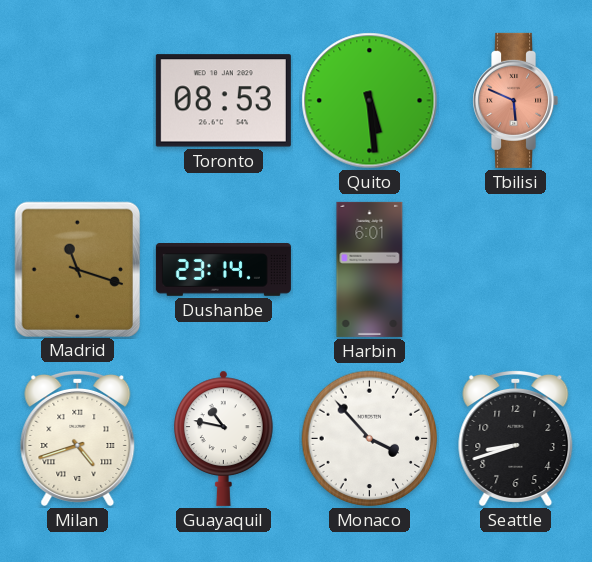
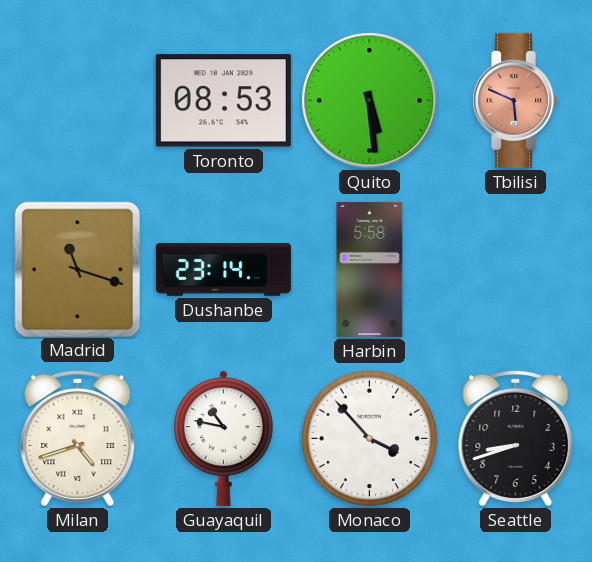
Harbin: 6:01 -> 5:58
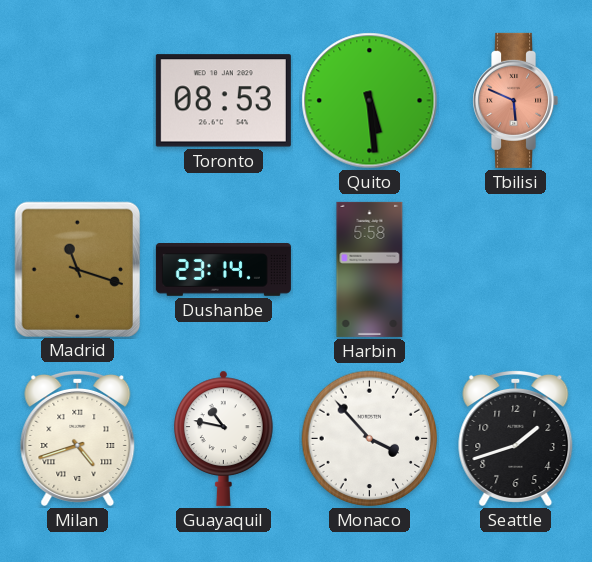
Seattle: 8:42 -> 1:42
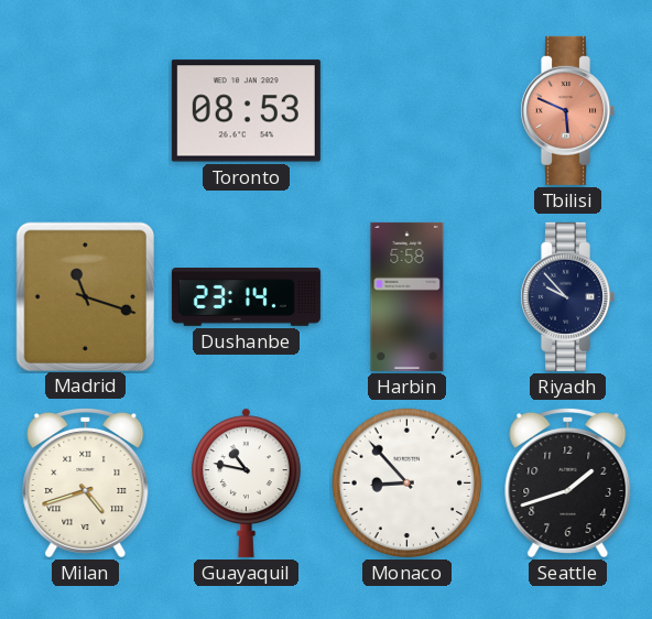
Quito: 5:29 -> none
Riyadh: none -> 9:53
Monaco: 3:53 -> 8:53
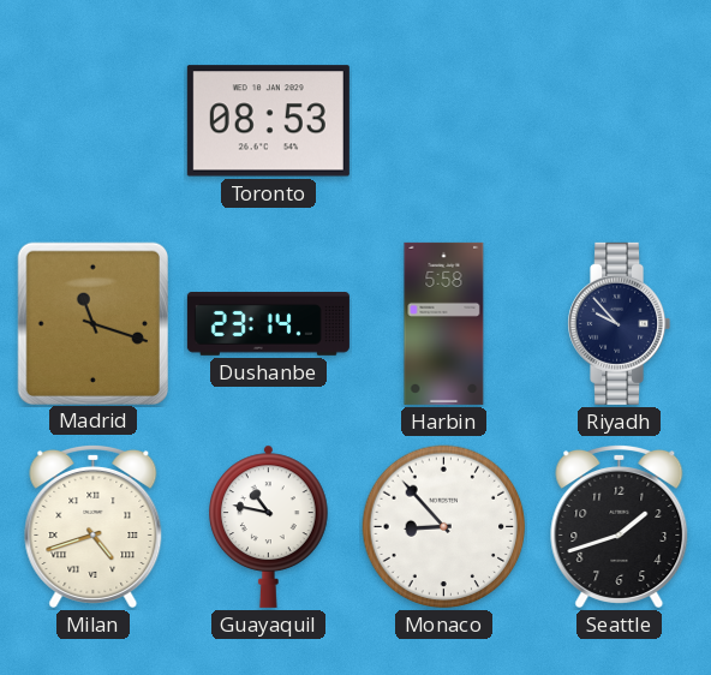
Tbilisi: 5:49 -> none
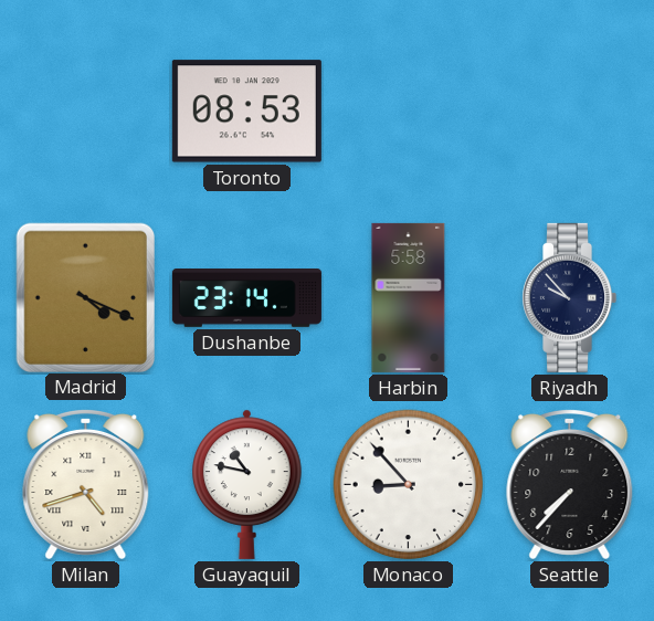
Madrid: 11:18 -> 4:19
Seattle: 1:42 -> 7:37
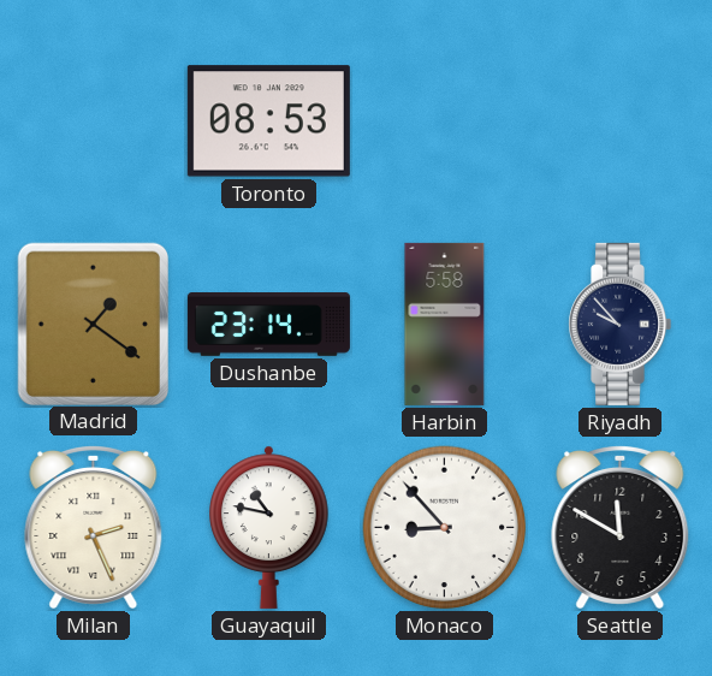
Madrid: 4:19 -> 1:21
Milan: 4:42 -> 2:26
Seattle: 7:37 -> 11:50
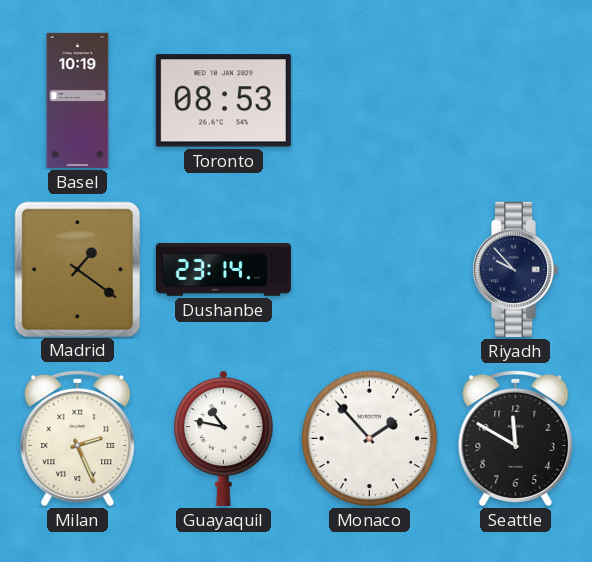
Basel: none -> 10:19
Harbin: 5:58 -> none
Monaco: 8:53 -> 1:53
